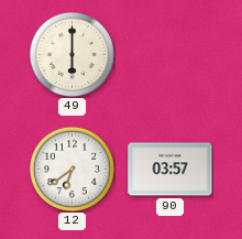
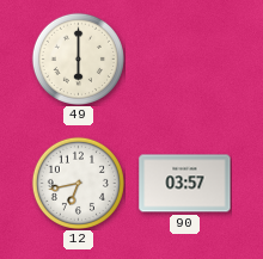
12: 6:39 -> 6:43
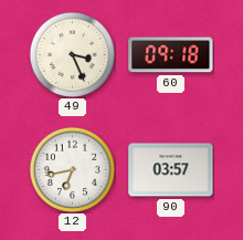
49: 6:00 -> 3:26
60: none -> 09:18
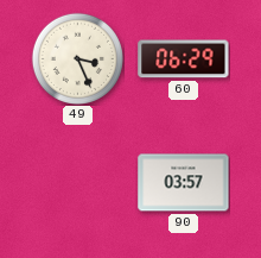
60: 09:18 -> 06:29
12: 6:43 -> none
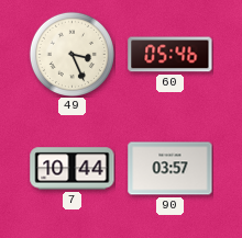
60: 06:29 -> 05:46
7: none -> 10:44
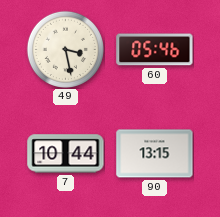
49: 3:26 -> 3:28
90: 03:57 -> 13:15
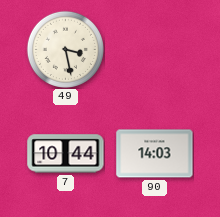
60: 05:46 -> none
90: 13:15 -> 14:03
